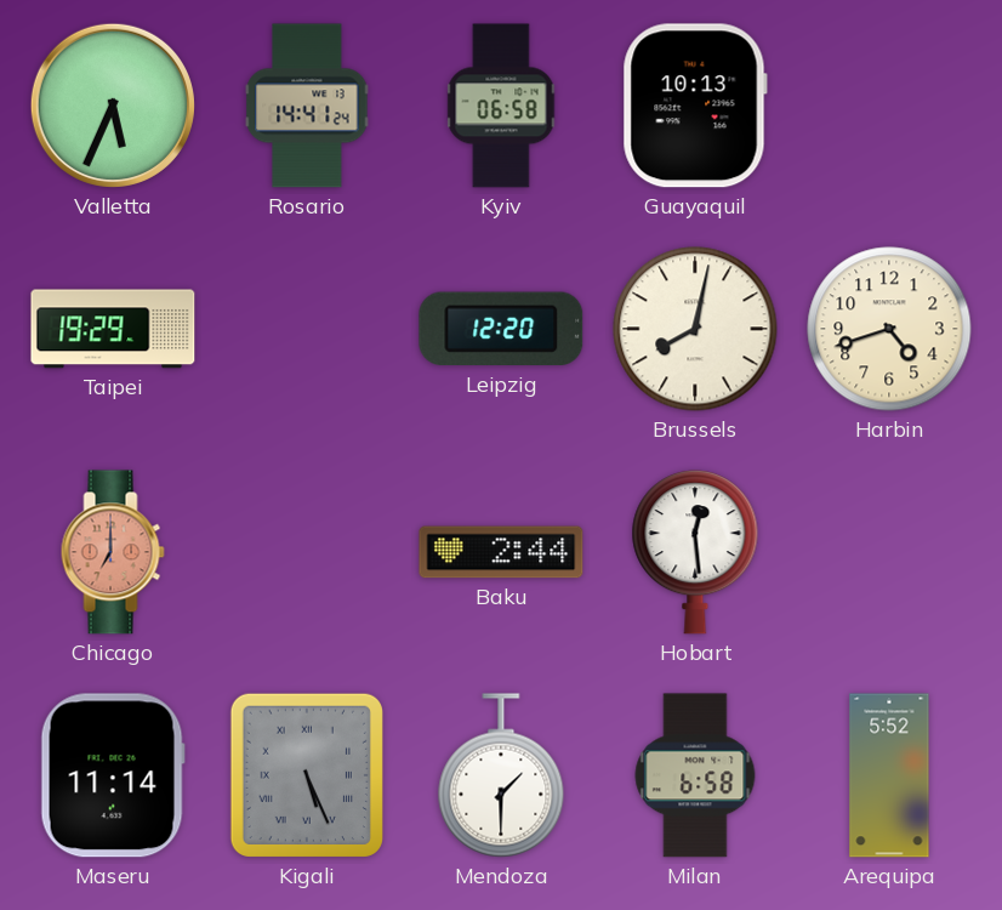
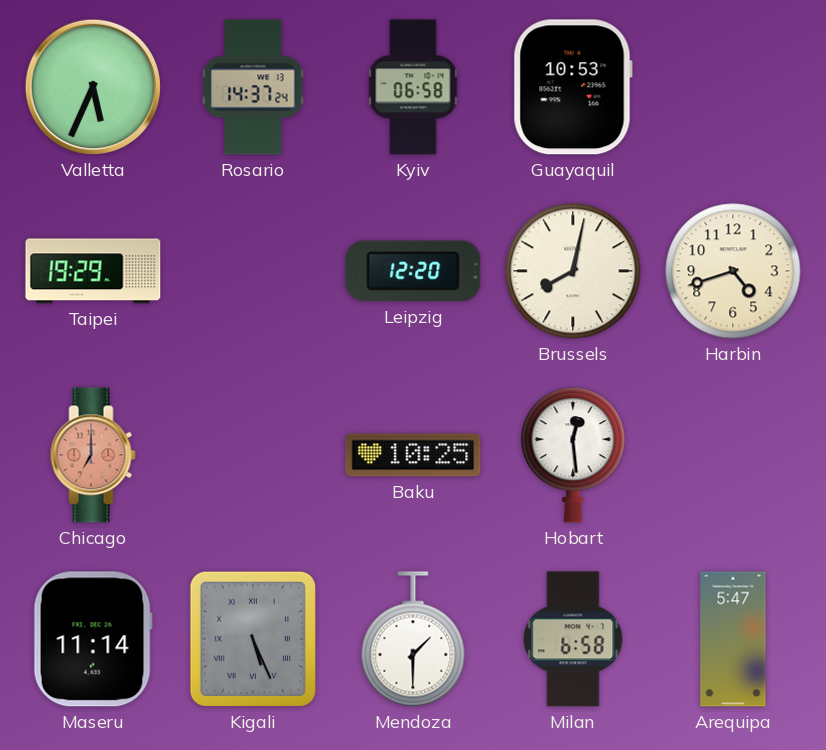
Rosario: 14:41 -> 14:37
Guayaquil: 10:13 -> 10:53
Baku: 2:44 -> 10:25
Arequipa: 5:52 -> 5:47
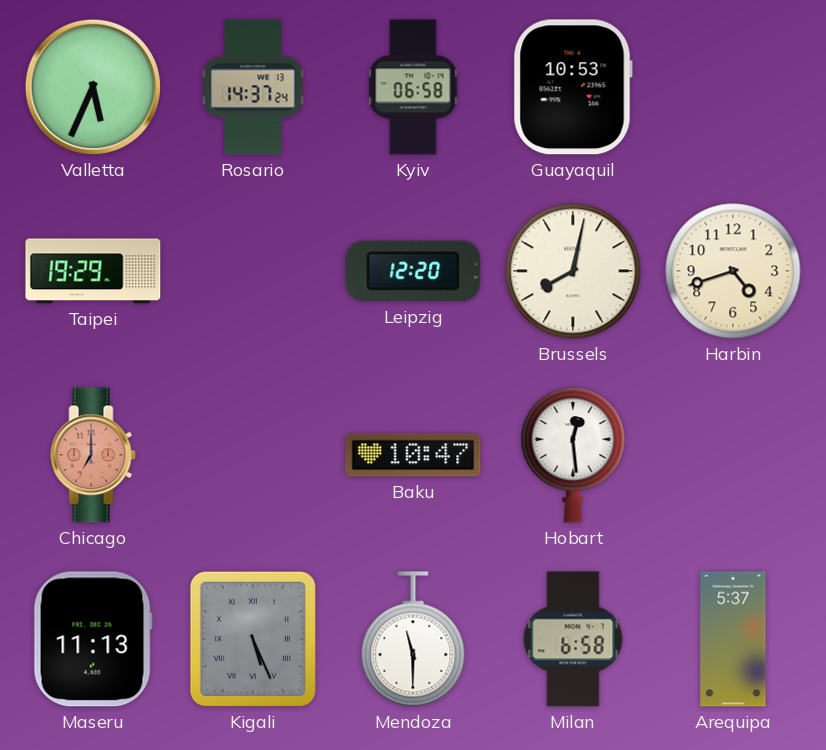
Baku: 10:25 -> 10:47
Maseru: 11:14 -> 11:13
Mendoza: 1:30 -> 11:30
Arequipa: 5:47 -> 5:37
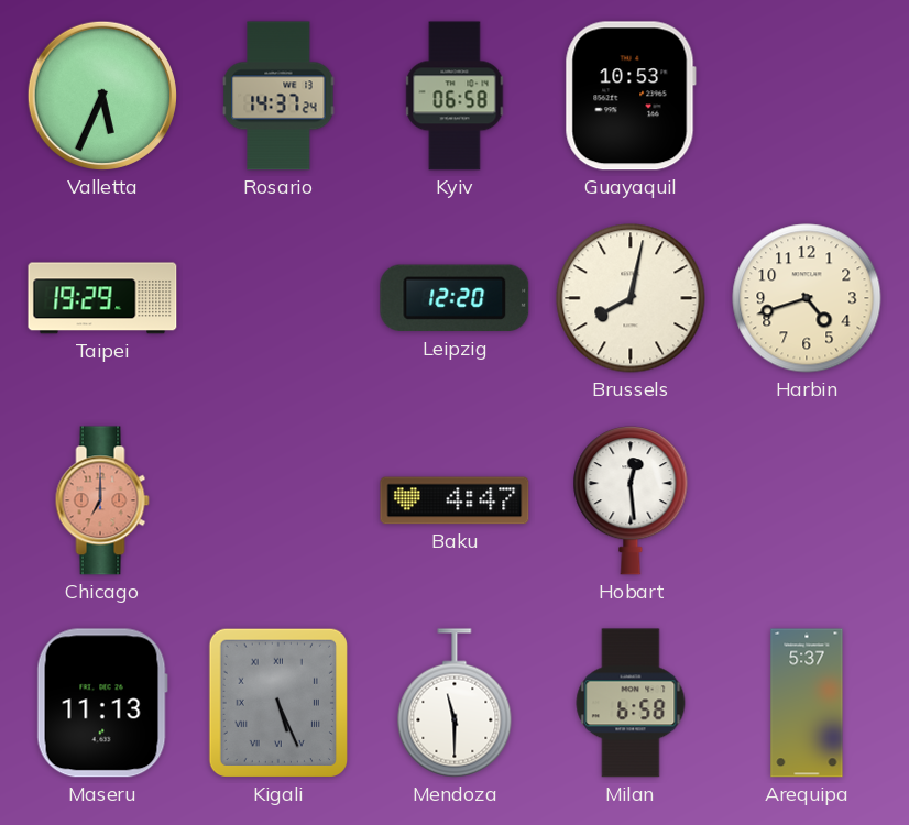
Baku: 10:47 -> 4:47
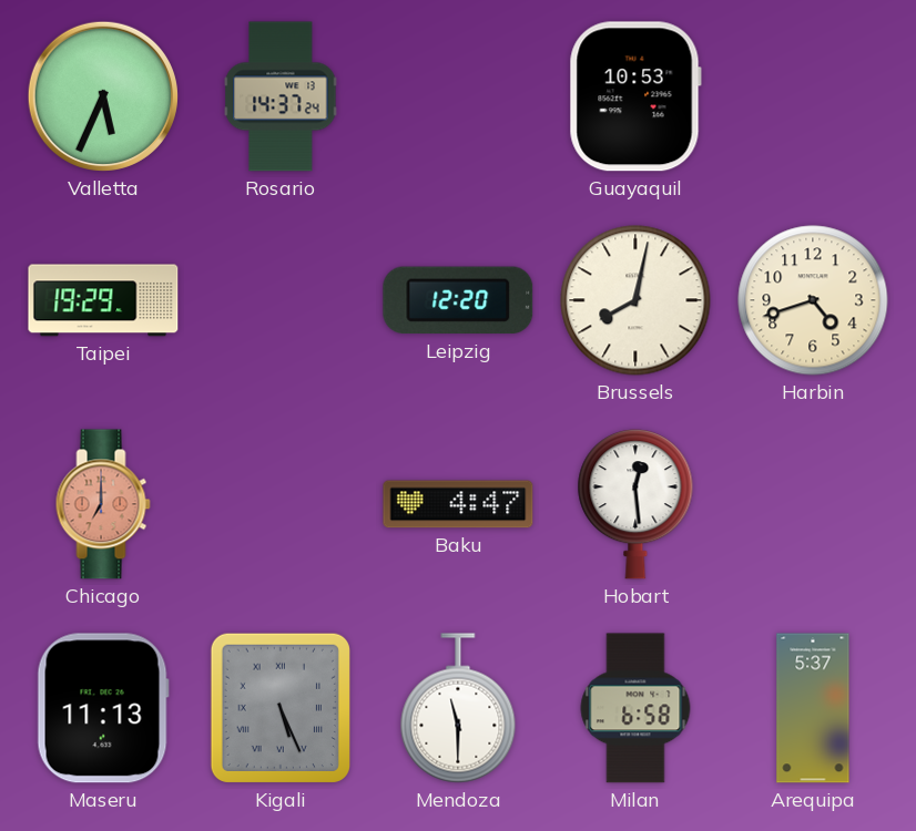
Kyiv: 06:58 -> none
